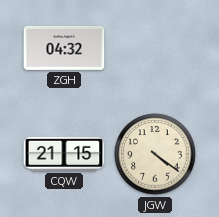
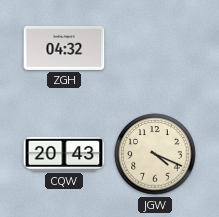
CQW: 21:15 -> 20:43
JGW: 4:21 -> 4:19
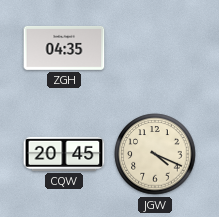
ZGH: 04:32 -> 04:35
CQW: 20:43 -> 20:45
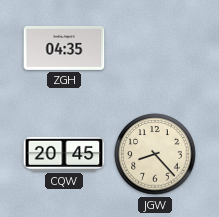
JGW: 4:19 -> 8:23
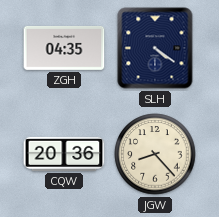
SLH: none -> 4:21
CQW: 20:45 -> 20:36
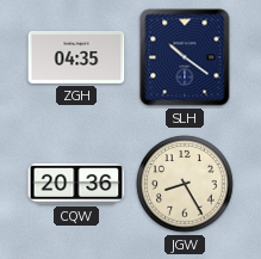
SLH: 4:21 -> 10:21
JGW: 8:23 -> 8:25
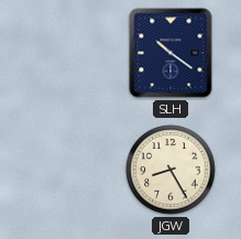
ZGH: 04:35 -> none
CQW: 20:36 -> none
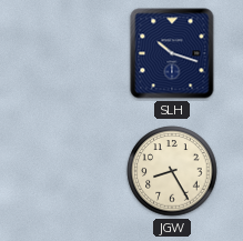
SLH: 10:21 -> 10:18
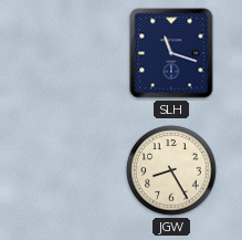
SLH: 10:18 -> 11:18
